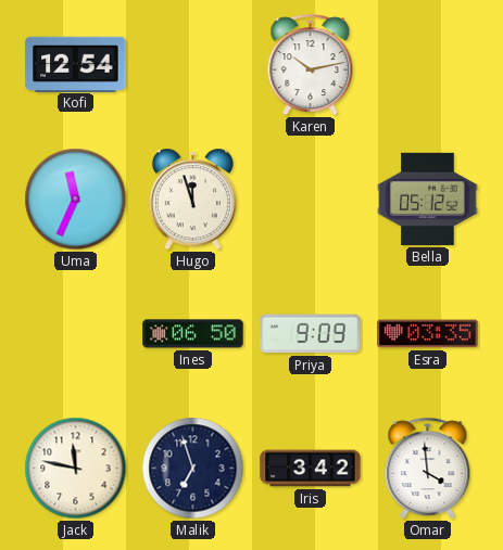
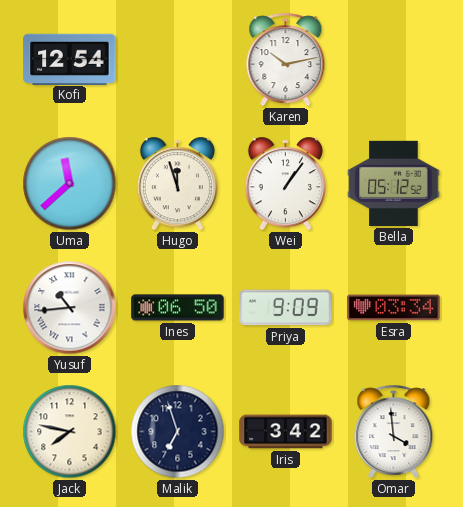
Uma: 11:34 -> 11:38
Wei: none -> 1:06
Yusuf: none -> 10:44
Esra: 03:35 -> 03:34
Jack: 11:47 -> 7:47
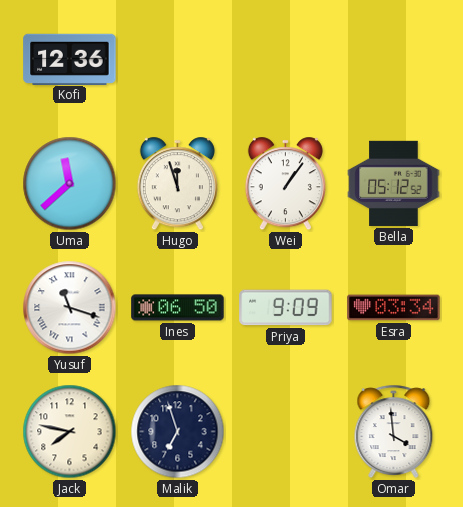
Kofi: 12:54 -> 12:36
Karen: 10:13 -> none
Yusuf: 10:44 -> 11:18
Iris: 3:42 -> none
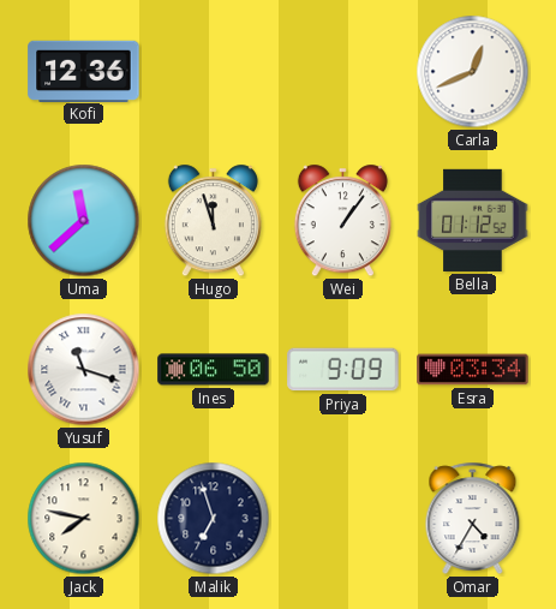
Carla: none -> 12:41
Bella: 05:12 -> 01:12
Omar: 3:59 -> 4:35
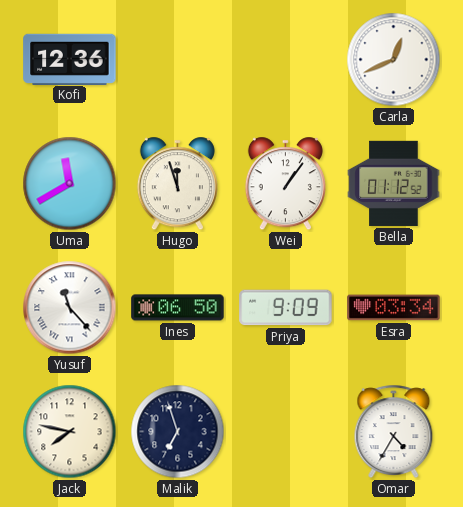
Uma: 11:38 -> 11:40
Yusuf: 11:18 -> 11:23
